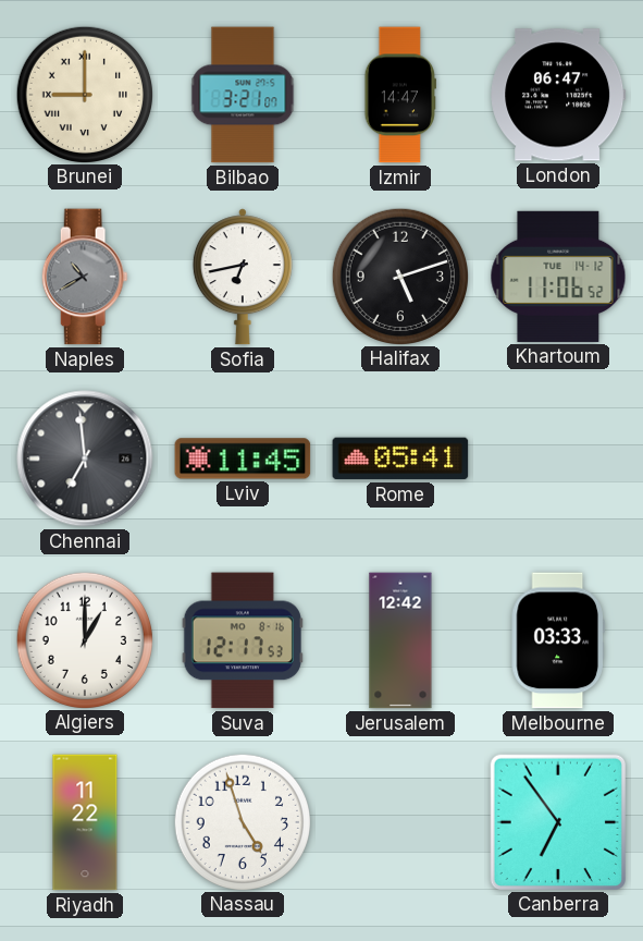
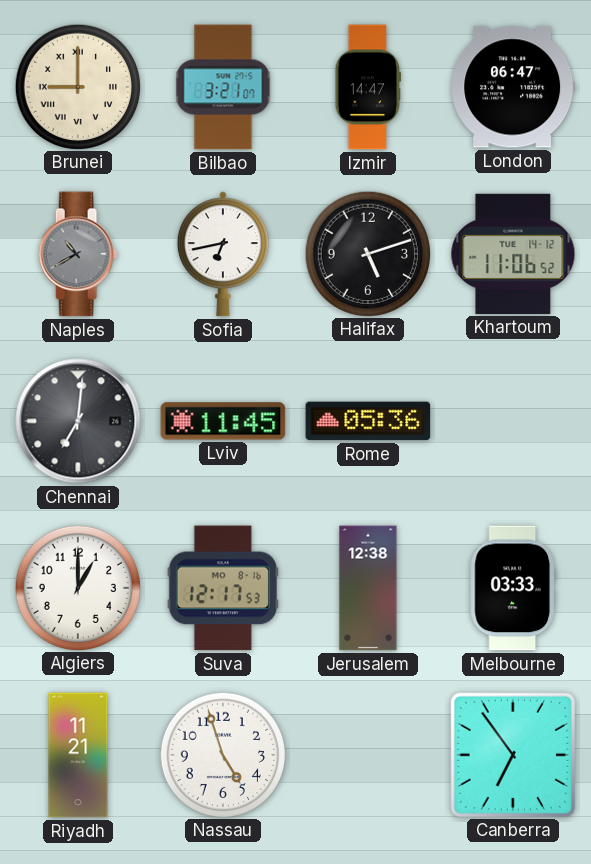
Chennai: 6:59 -> 7:01
Rome: 05:41 -> 05:36
Jerusalem: 12:42 -> 12:38
Riyadh: 11:22 -> 11:21
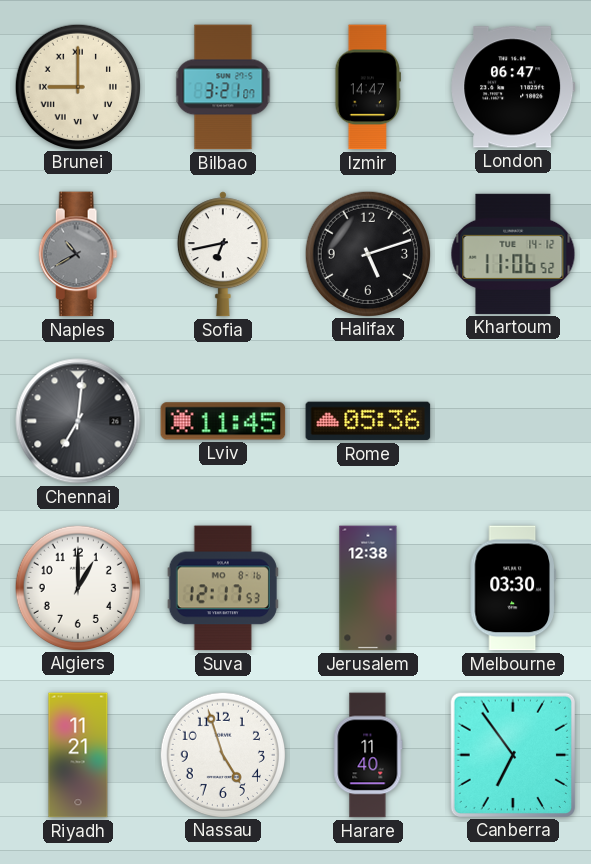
Melbourne: 03:33 -> 03:30
Harare: none -> 11:40
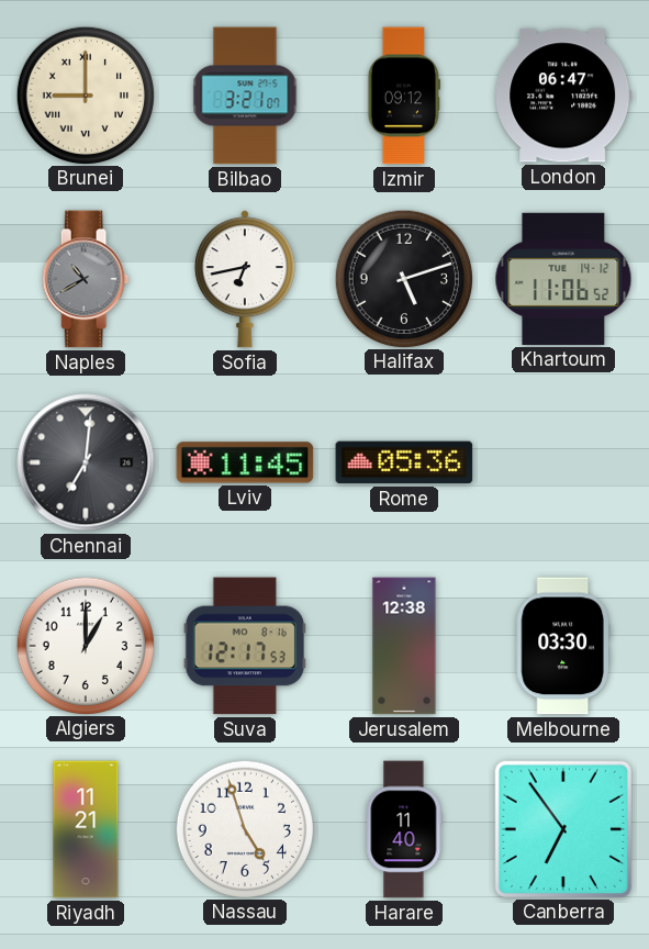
Izmir: 14:47 -> 09:12
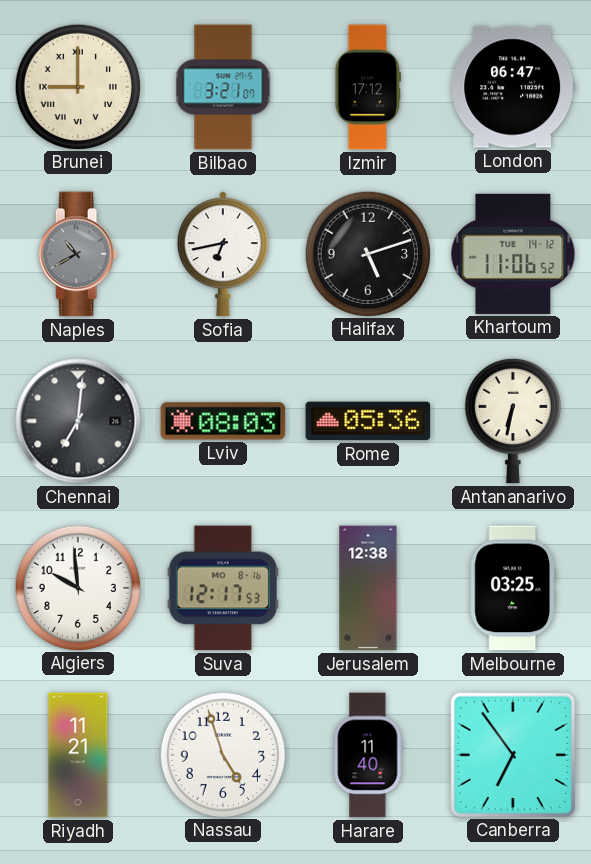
Izmir: 09:12 -> 17:12
Lviv: 11:45 -> 08:03
Antananarivo: none -> 6:32
Algiers: 1:00 -> 9:59
Melbourne: 03:30 -> 03:25
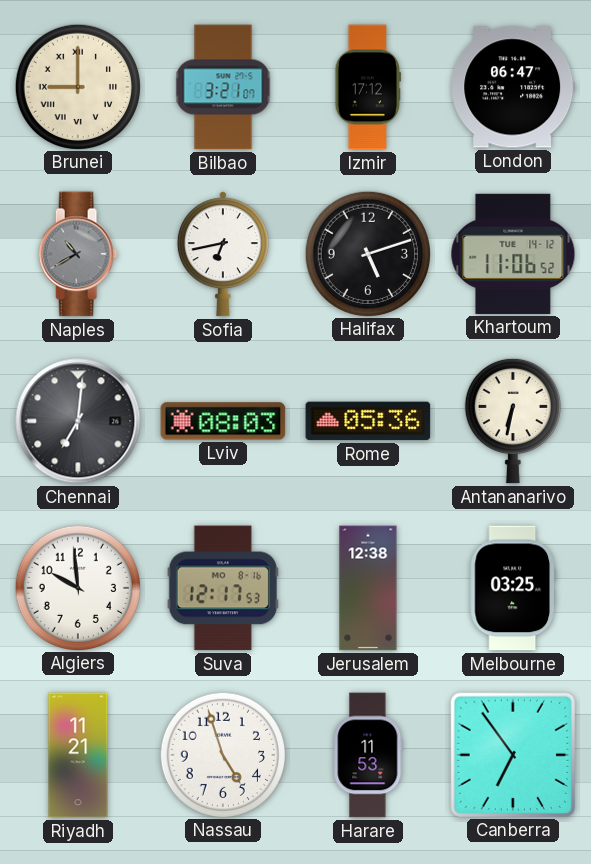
Harare: 11:40 -> 11:53
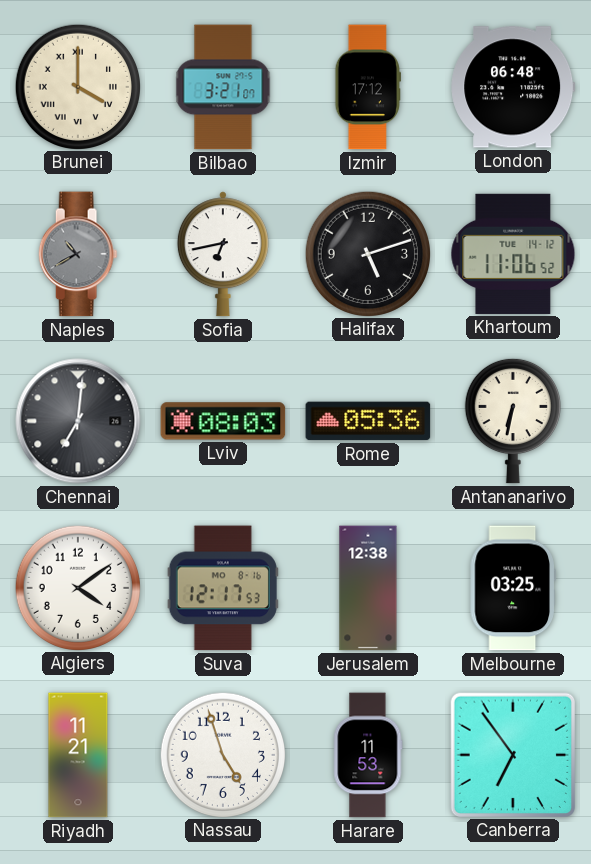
Brunei: 9:00 -> 4:00
London: 06:47 -> 06:48
Algiers: 9:59 -> 4:09
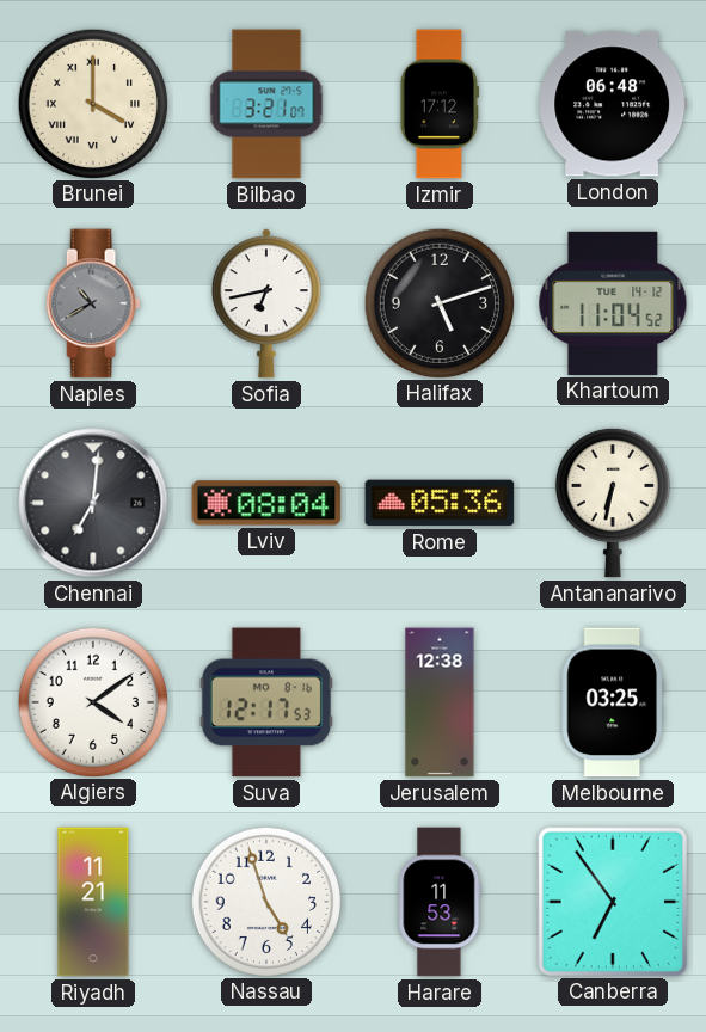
Khartoum: 11:06 -> 11:04
Lviv: 08:03 -> 08:04
